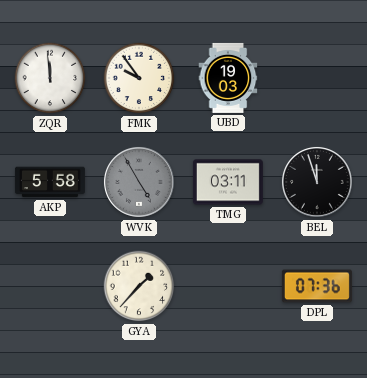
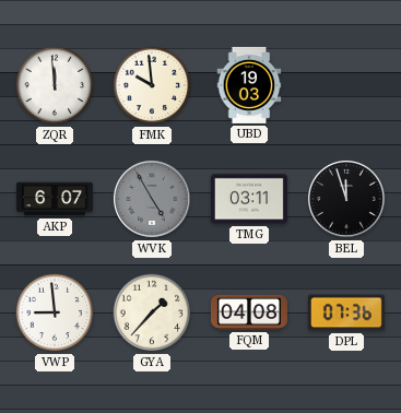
FMK: 9:54 -> 9:59
AKP: 5:58 -> 6:07
VWP: none -> 8:59
FQM: none -> 04:08
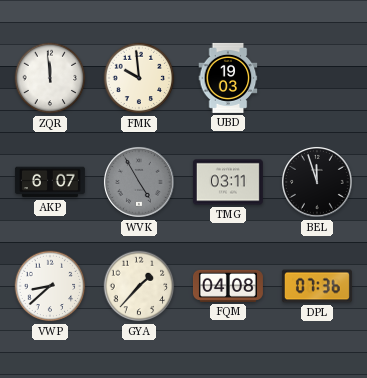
VWP: 8:59 -> 8:38
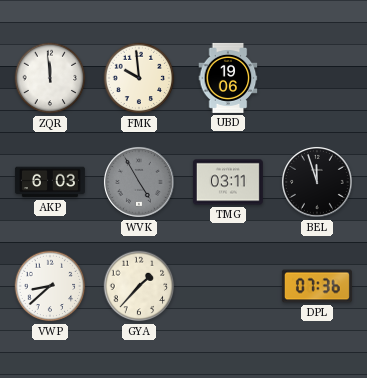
UBD: 19:03 -> 19:06
AKP: 6:07 -> 6:03
FQM: 04:08 -> none
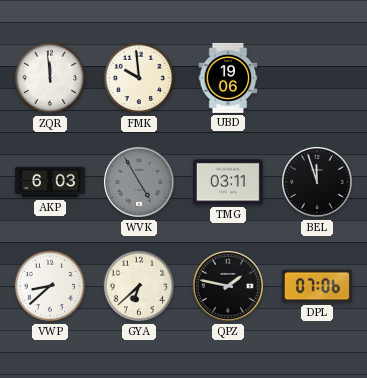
GYA: 1:37 -> 6:38
QPZ: none -> 1:47
DPL: 07:36 -> 07:06
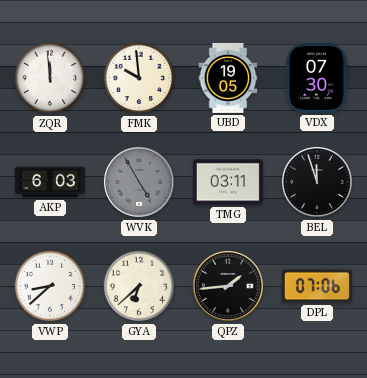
UBD: 19:06 -> 19:05
VDX: none -> 07:30
QPZ: 1:47 -> 1:44
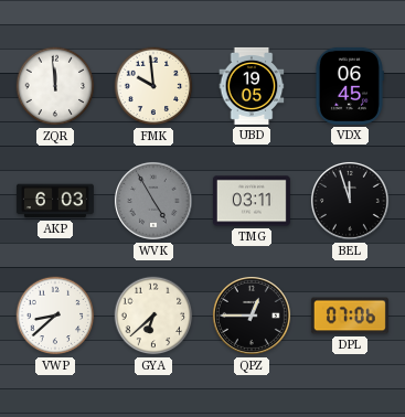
VDX: 07:30 -> 06:45
QPZ: 1:44 -> 12:45
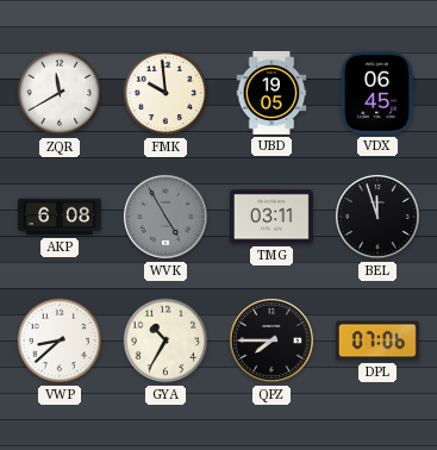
ZQR: 11:59 -> 11:40
AKP: 6:03 -> 6:08
GYA: 6:38 -> 10:35
QPZ: 12:45 -> 7:45
